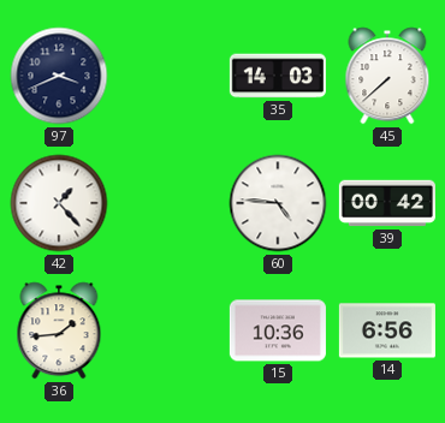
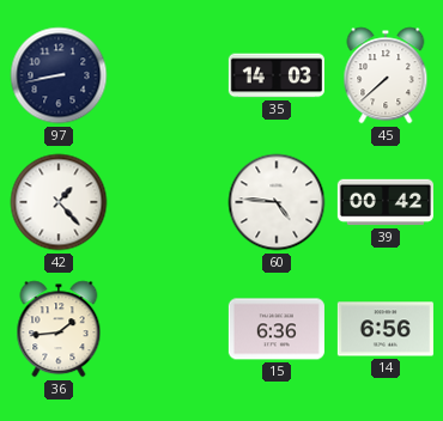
97: 3:41 -> 8:43
15: 10:36 -> 6:36
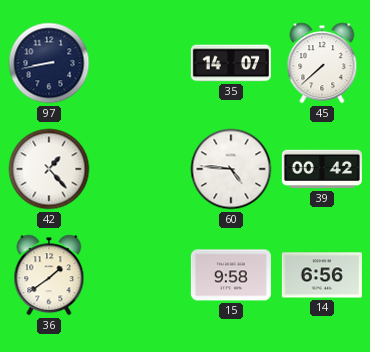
35: 14:03 -> 14:07
36: 1:44 -> 1:39
15: 6:36 -> 9:58
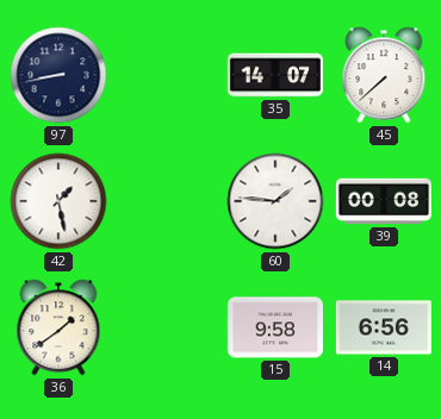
42: 1:23 -> 1:28
60: 4:46 -> 1:46
39: 00:42 -> 00:08
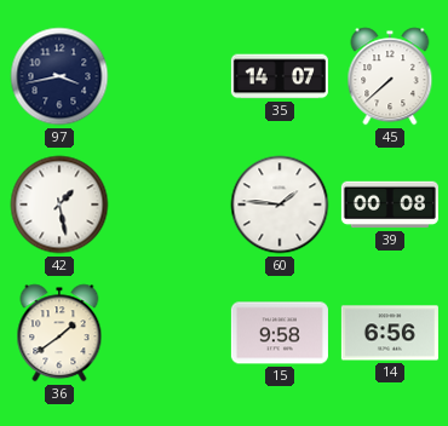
97: 8:43 -> 3:43
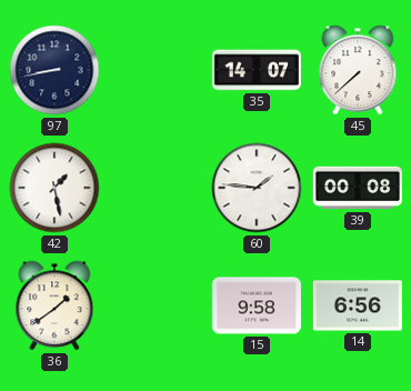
97: 3:43 -> 8:43
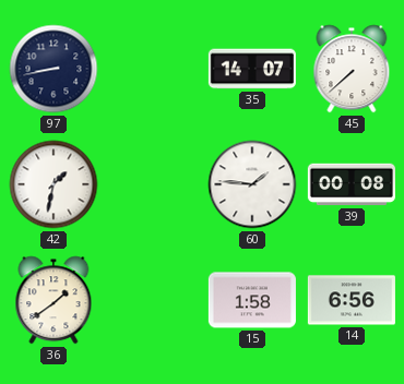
42: 1:28 -> 1:32
15: 9:58 -> 1:58
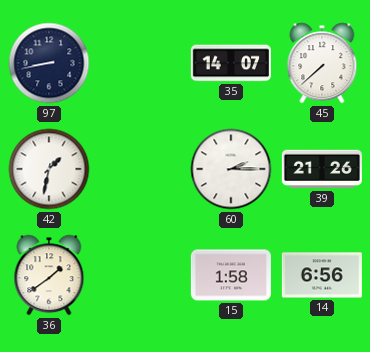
60: 1:46 -> 2:15
39: 00:08 -> 21:26
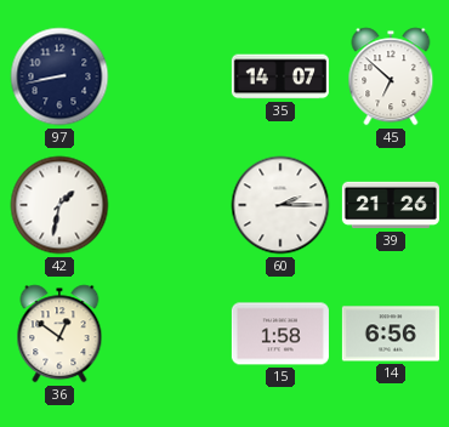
45: 7:38 -> 6:52
36: 1:39 -> 12:51
